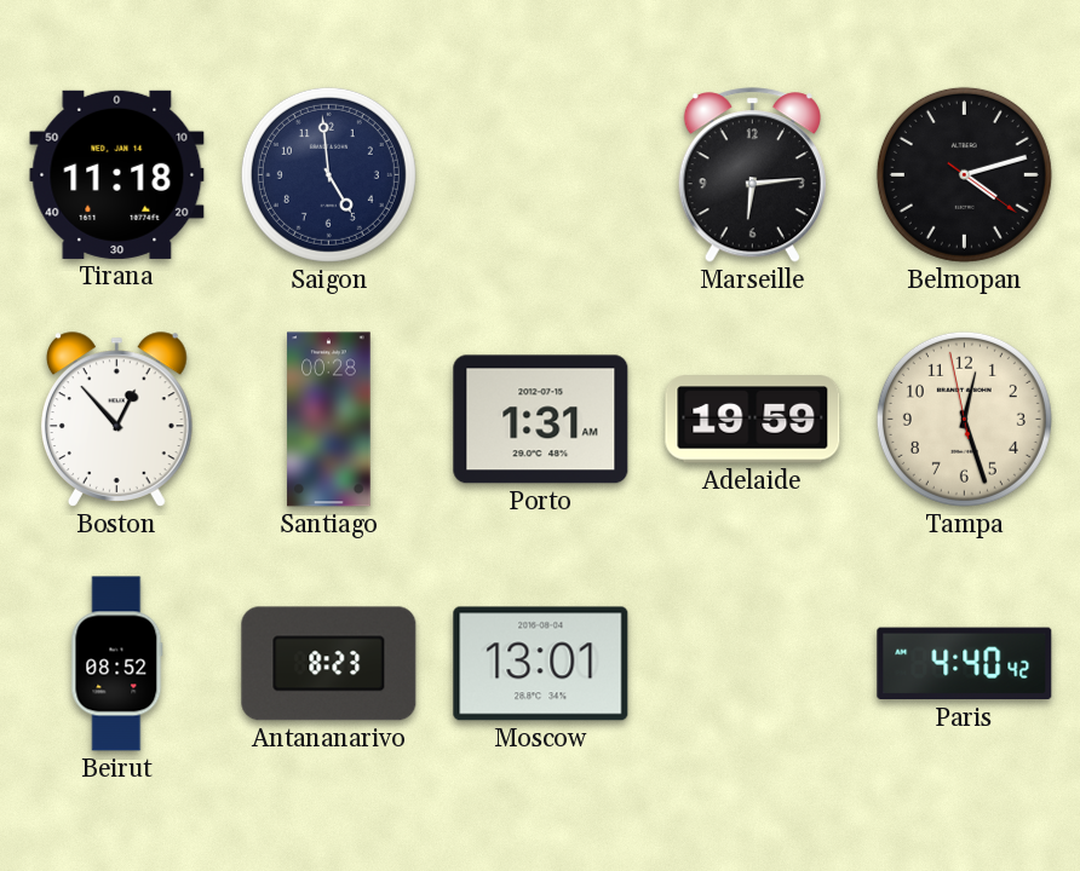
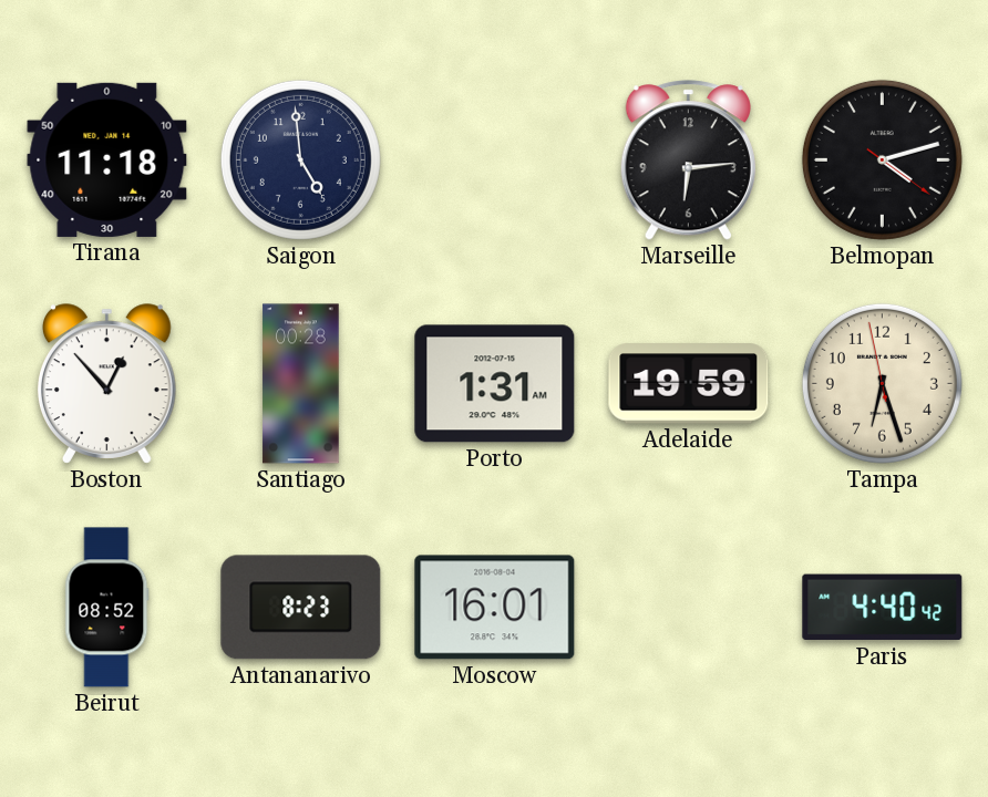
Tampa: 12:26 -> 6:26
Moscow: 13:01 -> 16:01
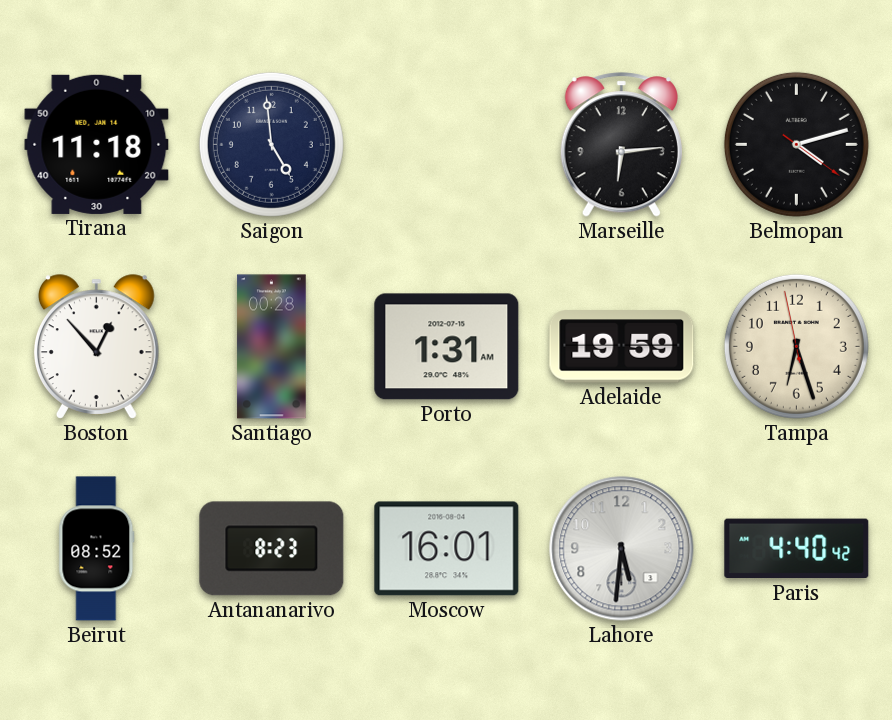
Lahore: none -> 5:31
